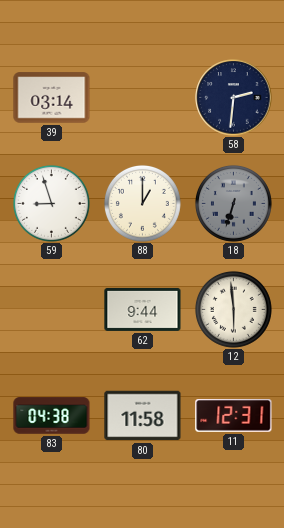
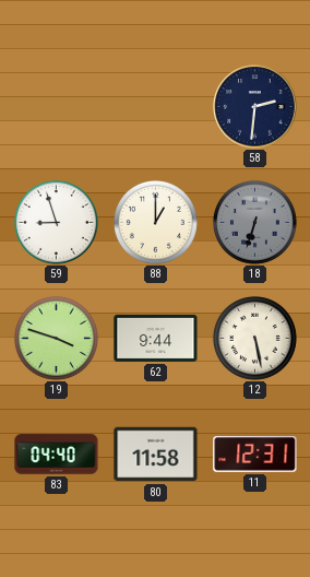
39: 03:14 -> none
19: none -> 3:48
12: 5:59 -> 5:28
83: 04:38 -> 04:40
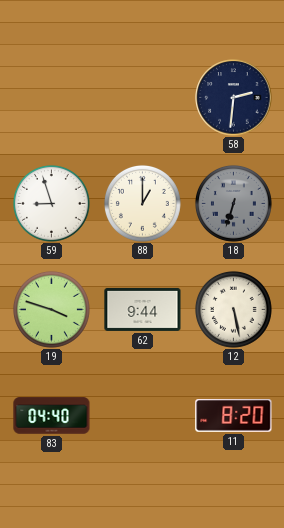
80: 11:58 -> none
11: 12:31 -> 8:20
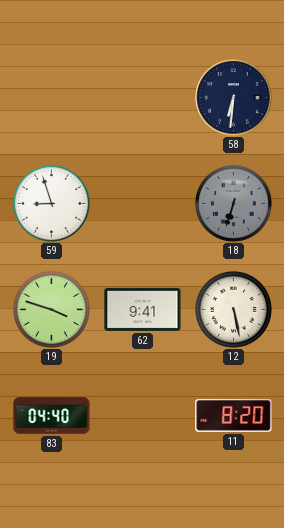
58: 2:31 -> 6:31
88: 1:00 -> none
62: 9:44 -> 9:41
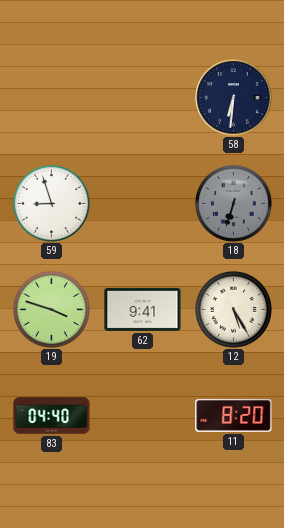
12: 5:28 -> 5:25
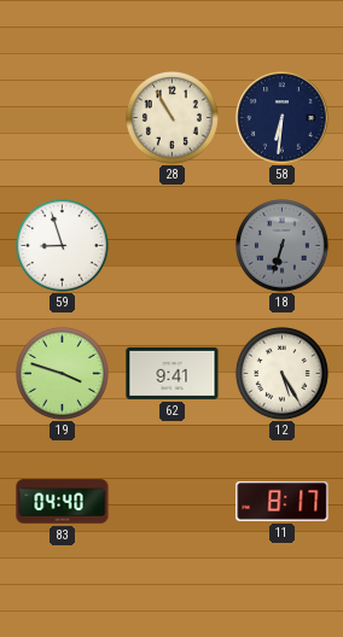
28: none -> 10:55
11: 8:20 -> 8:17
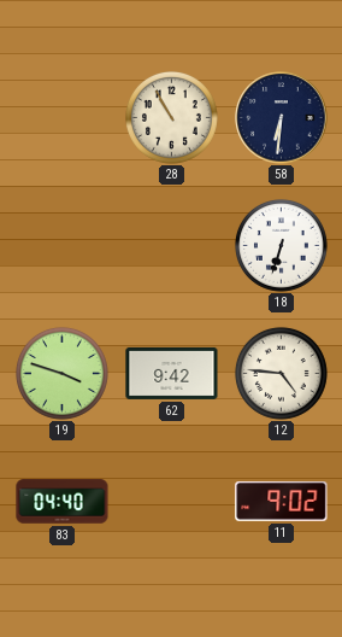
59: 8:57 -> none
18 dial: grey -> white
62: 9:41 -> 9:42
12: 5:25 -> 4:46
11: 8:17 -> 9:02
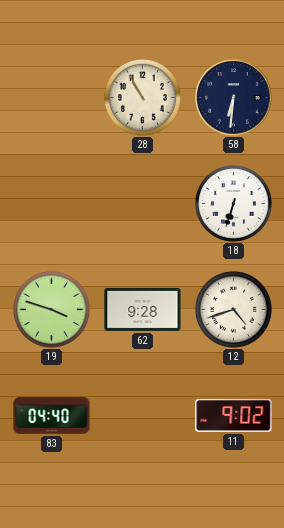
62: 9:42 -> 9:28
12: 4:46 -> 4:42
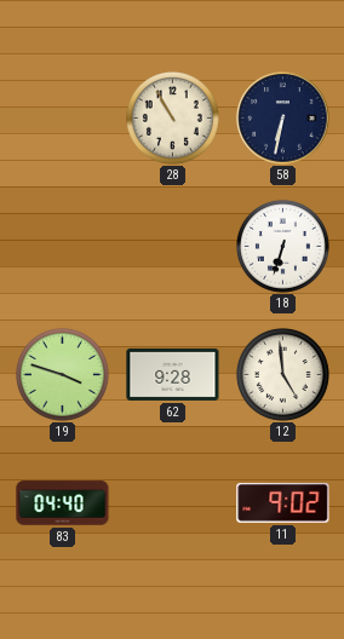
58: 6:31 -> 6:32
12: 4:42 -> 4:59
